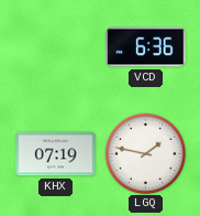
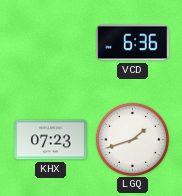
KHX: 07:19 -> 07:23
LGQ: 1:47 -> 1:42
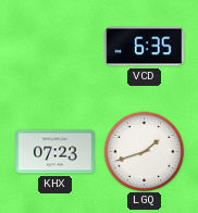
VCD: 6:36 -> 6:35
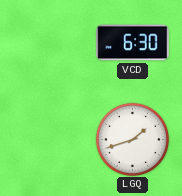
VCD: 6:35 -> 6:30
KHX: 07:23 -> none
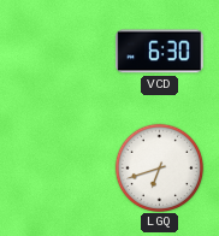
LGQ: 1:42 -> 6:42
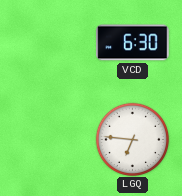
LGQ: 6:42 -> 6:46
